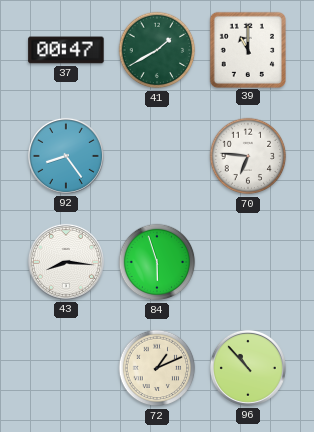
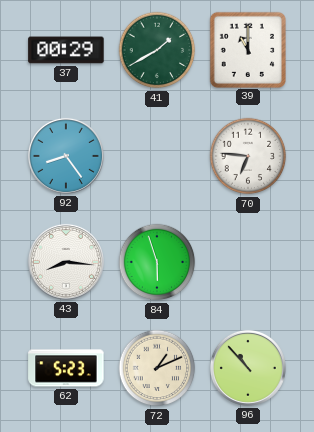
37: 00:47 -> 00:29
62: none -> 5:23
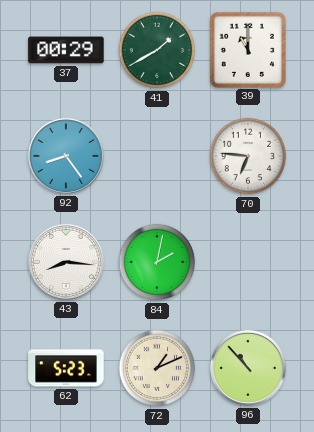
84: 5:57 -> 2:02
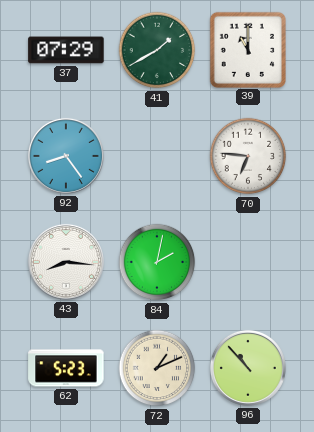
37: 00:29 -> 07:29
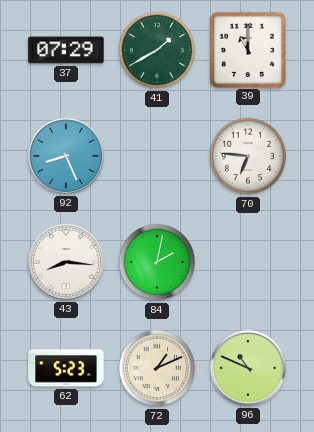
92: 8:24 -> 8:26
96: 10:53 -> 10:49
